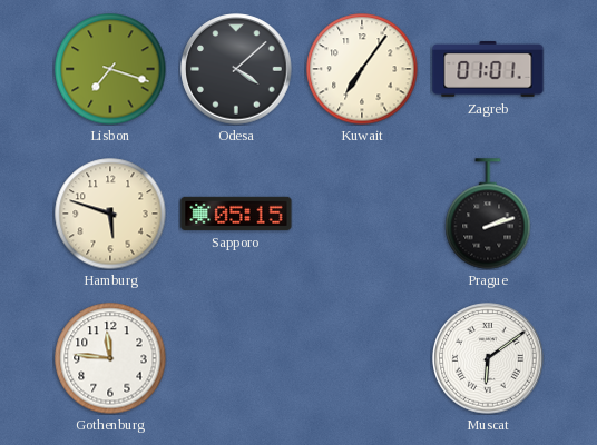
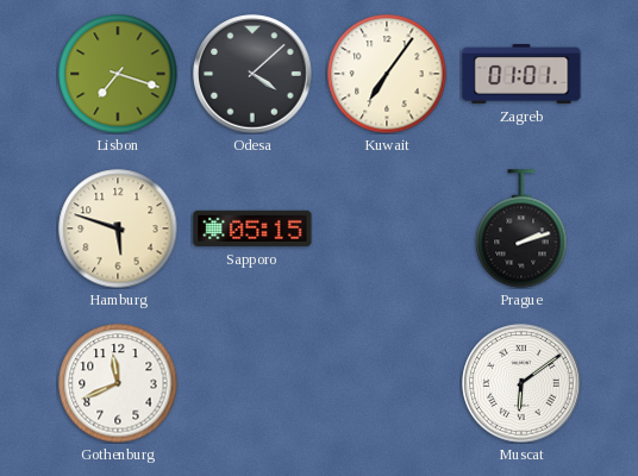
Gothenburg: 11:46 -> 11:41
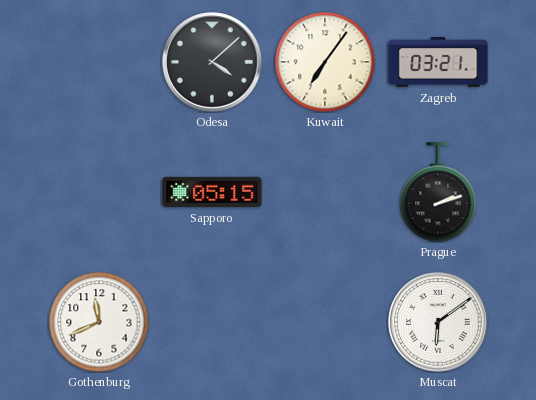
Lisbon: 7:18 -> none
Zagreb: 01:01 -> 03:21
Hamburg: 5:48 -> none
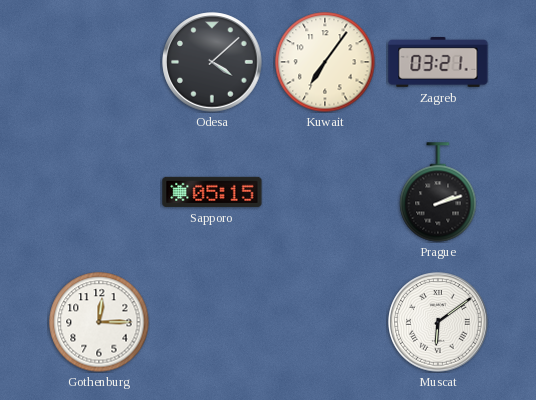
Gothenburg: 11:41 -> 12:15
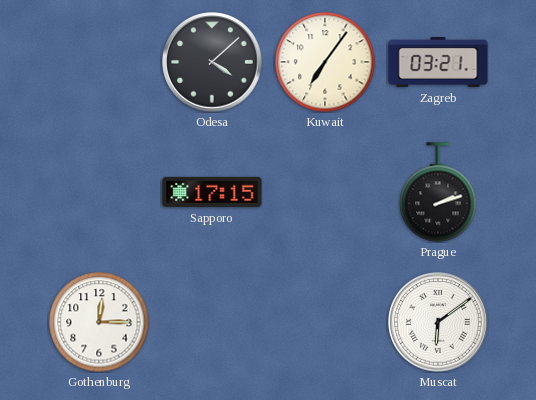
Sapporo: 05:15 -> 17:15
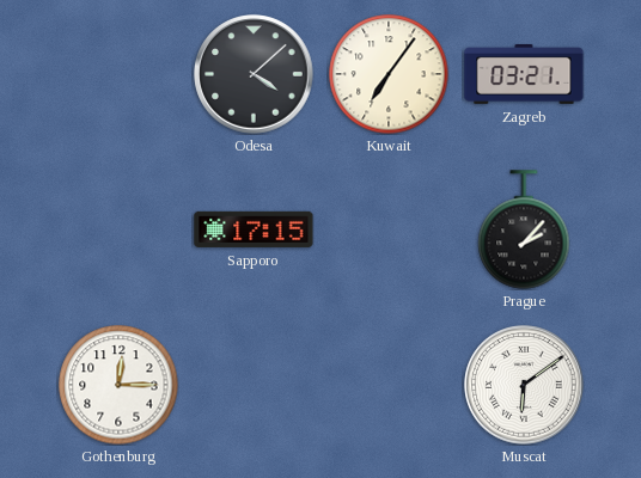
Prague: 2:12 -> 2:07
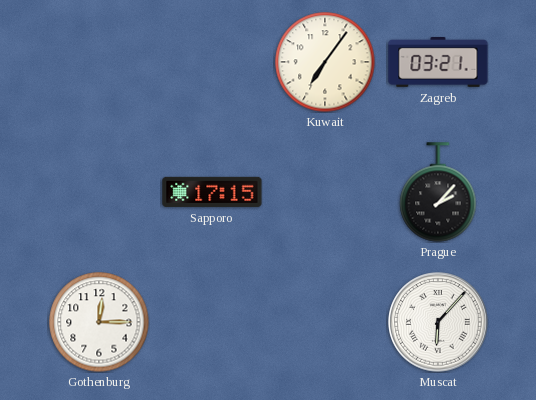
Odesa: 4:08 -> none
Muscat: 6:09 -> 6:07
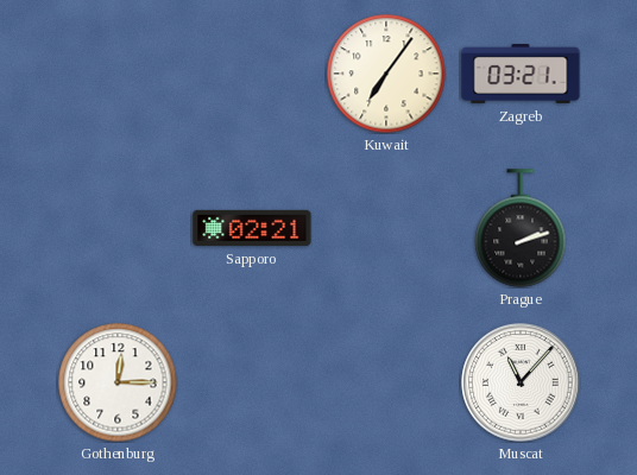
Sapporo: 17:15 -> 02:21
Prague: 2:07 -> 2:12
Muscat: 6:07 -> 11:07
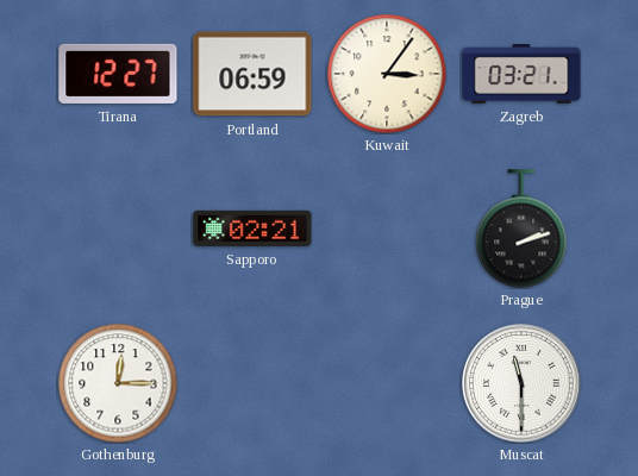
Tirana: none -> 12:27
Portland: none -> 06:59
Kuwait: 7:06 -> 3:06
Muscat: 11:07 -> 11:30
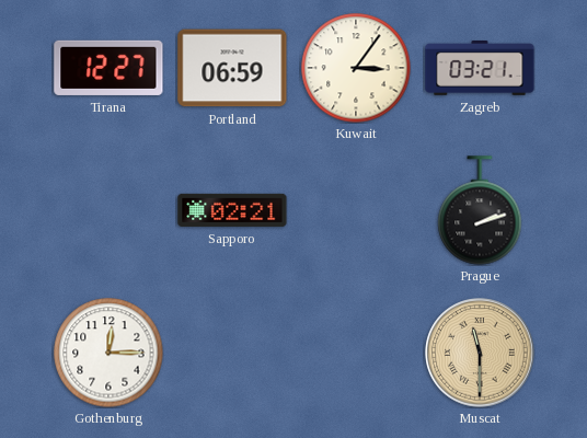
Muscat dial: white -> champagne
